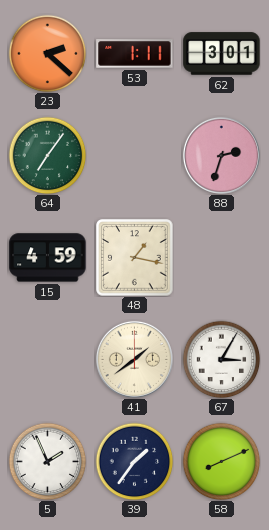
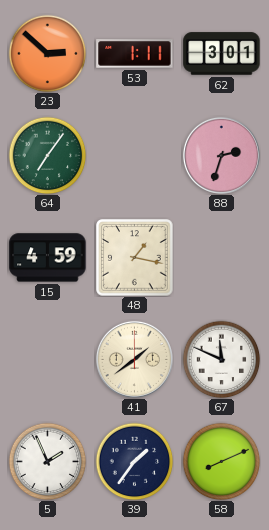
23: 2:22 -> 2:52
67: 3:05 -> 11:49
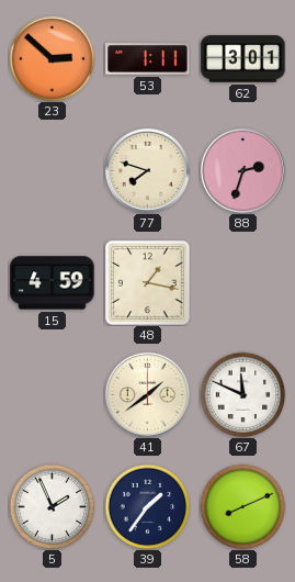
64: 7:06 -> none
77: none -> 7:48
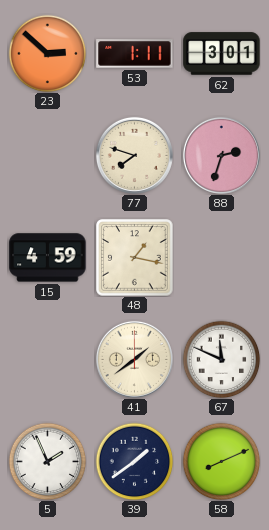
39: 1:36 -> 1:39
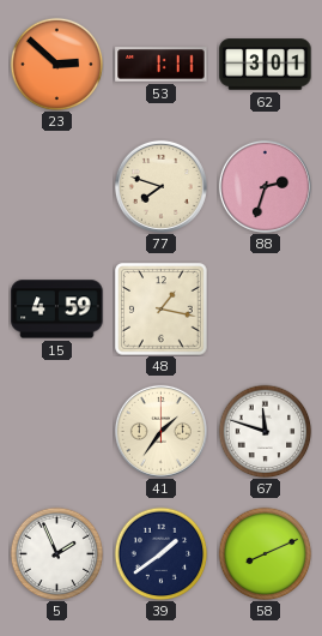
41: 1:39 -> 1:36
67: 11:49 -> 11:48
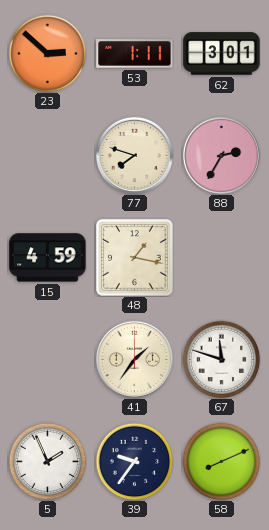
88: 2:33 -> 2:35
39: 1:39 -> 9:36
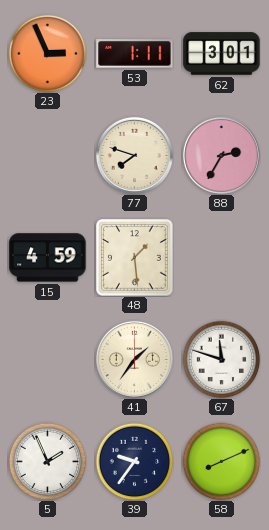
23: 2:52 -> 2:56
48: 1:17 -> 1:29
